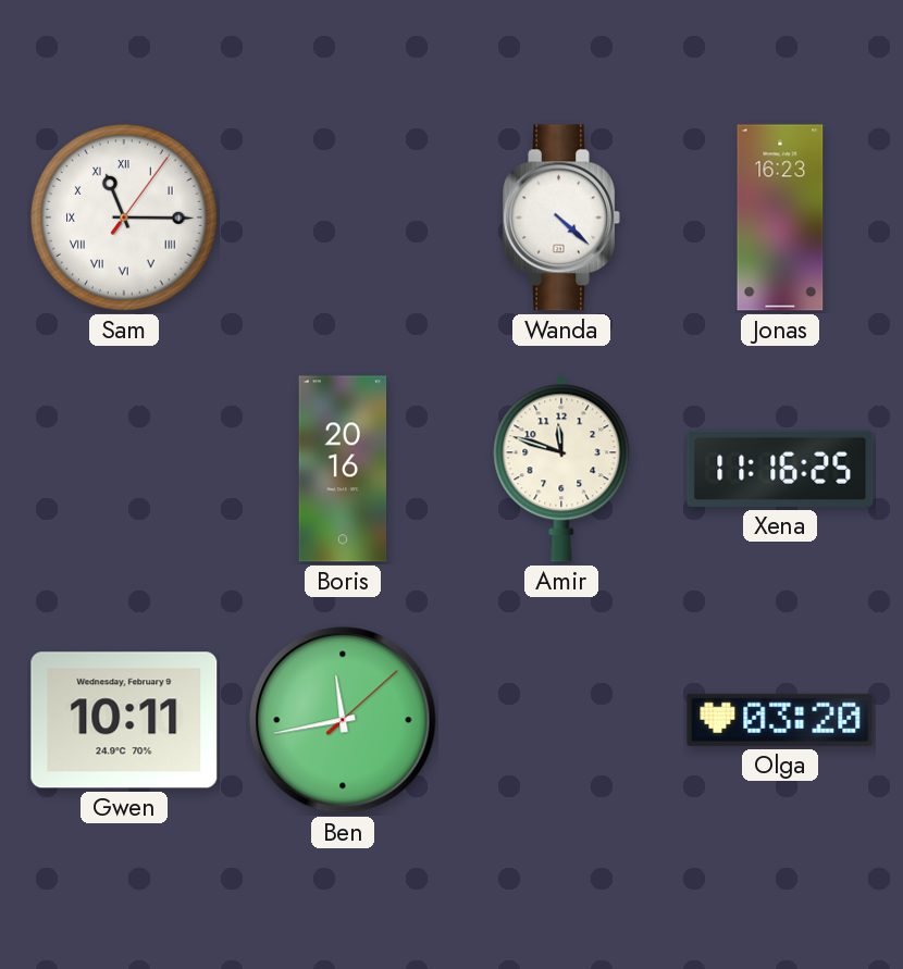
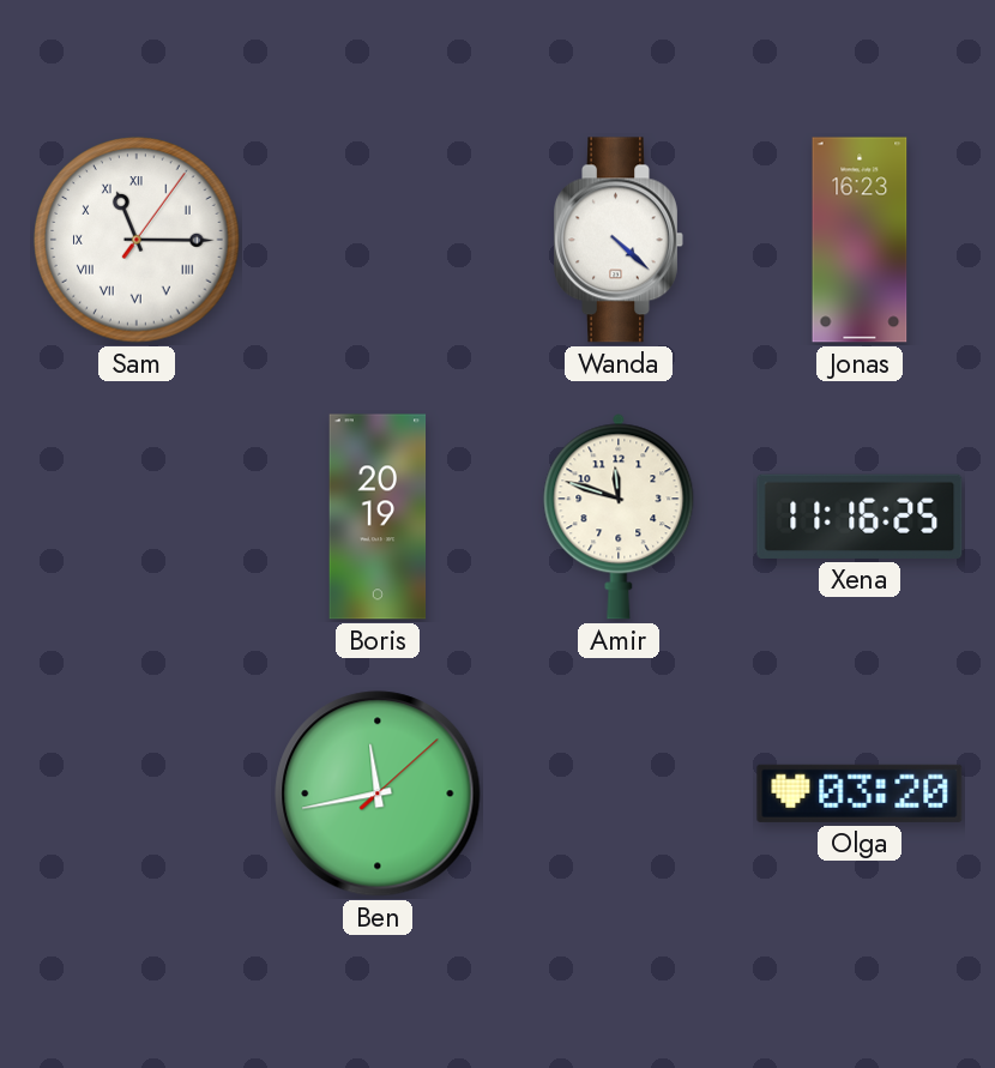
Boris: 20:16 -> 20:19
Gwen: 10:11 -> none
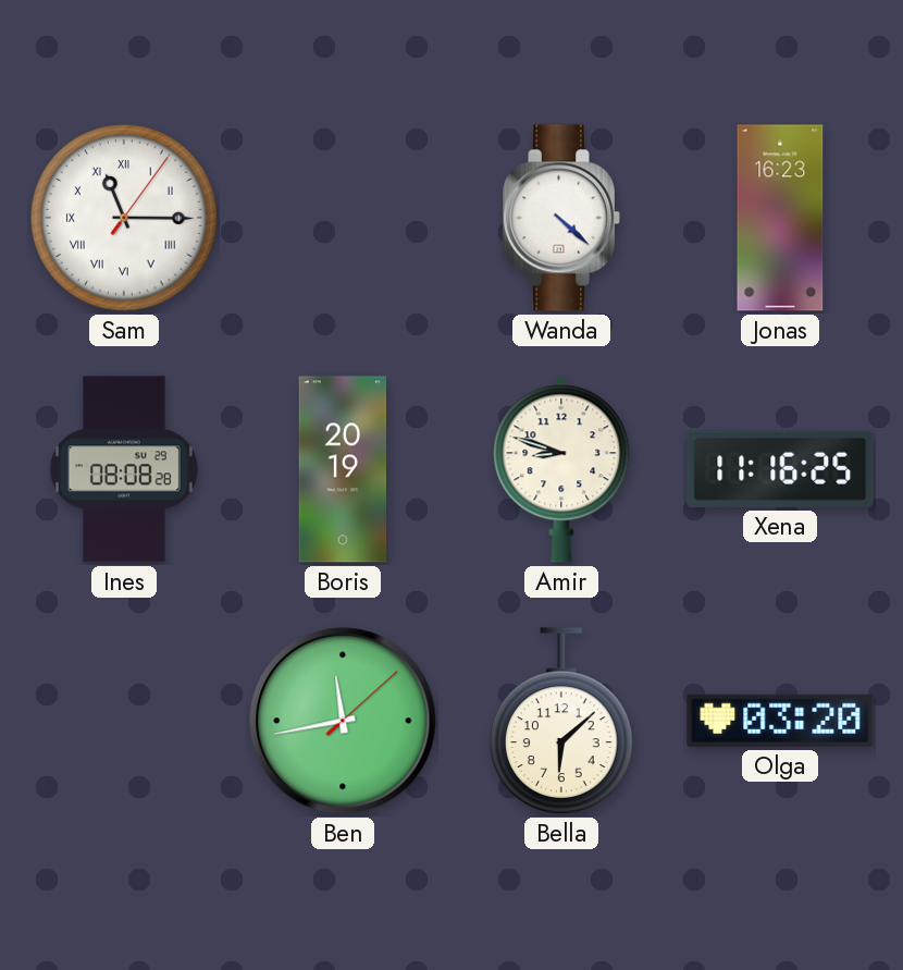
Ines: none -> 08:08
Amir: 11:48 -> 8:48
Bella: none -> 6:08
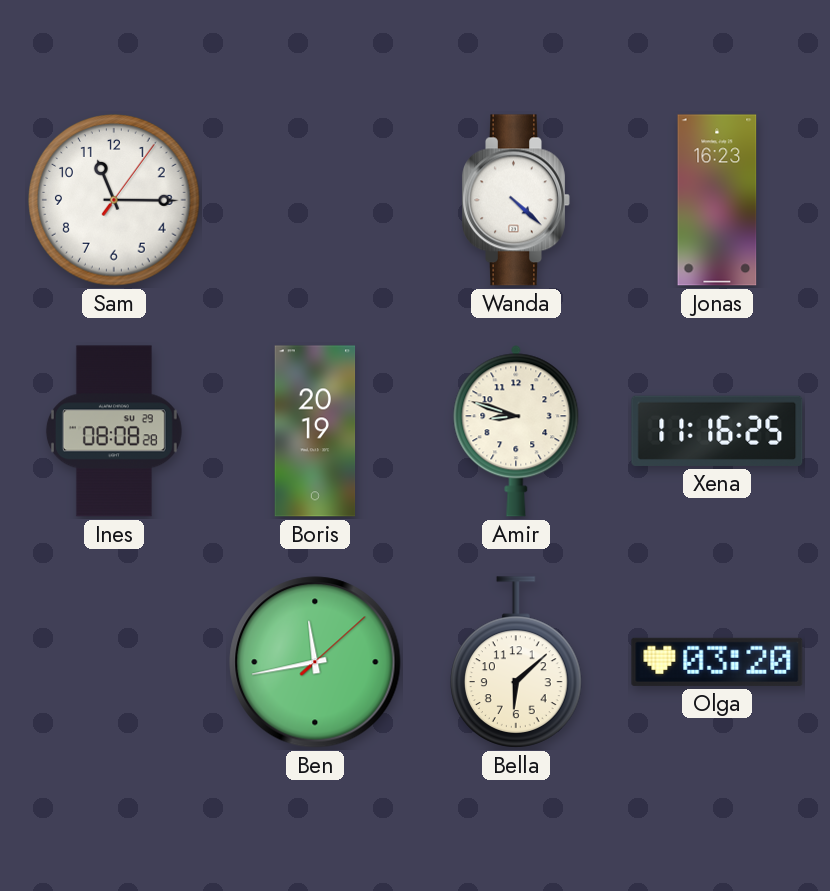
Sam numerals: Roman -> Arabic
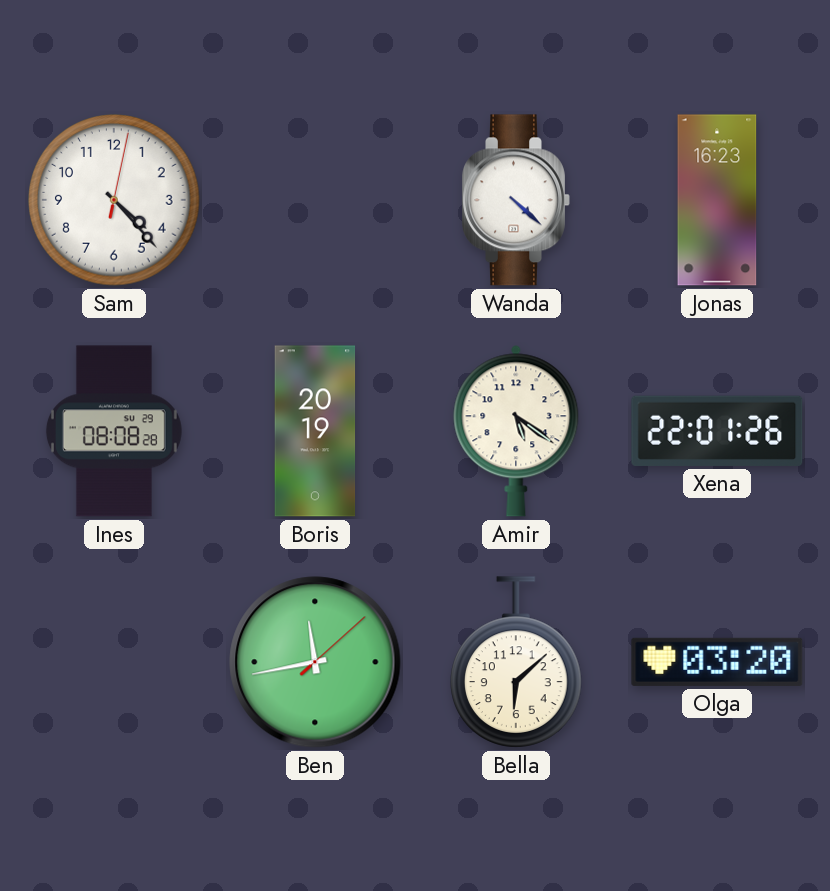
Sam: 11:15 -> 4:23
Amir: 8:48 -> 5:21
Xena: 11:16 -> 22:01
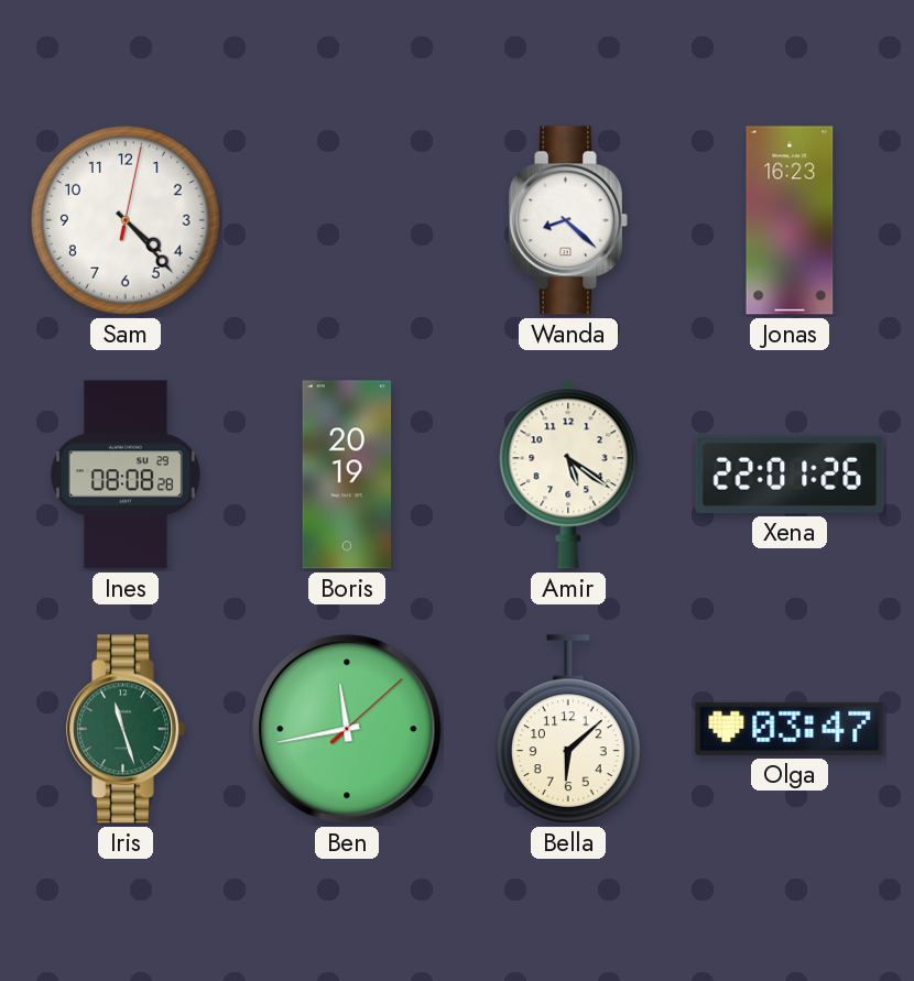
Wanda: 4:22 -> 8:22
Iris: none -> 11:27
Olga: 03:20 -> 03:47
